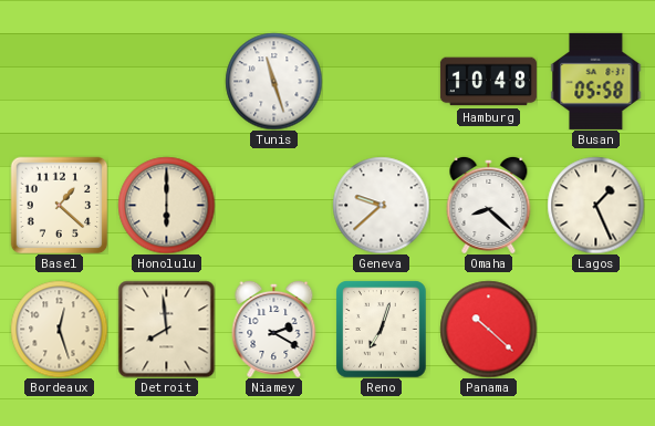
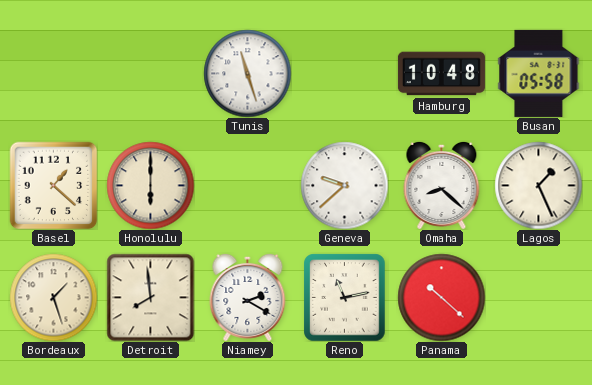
Bordeaux: 12:27 -> 1:27
Reno: 7:03 -> 11:13
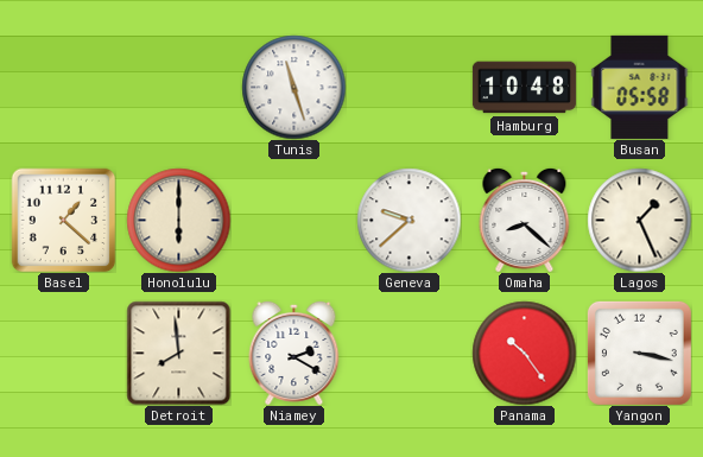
Bordeaux: 1:27 -> none
Reno: 11:13 -> none
Panama: 10:22 -> 10:24
Yangon: none -> 3:17
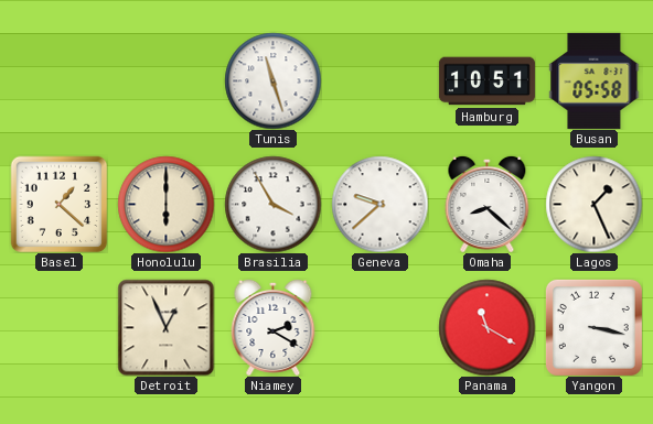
Hamburg: 10:48 -> 10:51
Brasilia: none -> 3:55
Detroit: 7:59 -> 12:56
Panama: 10:24 -> 11:20
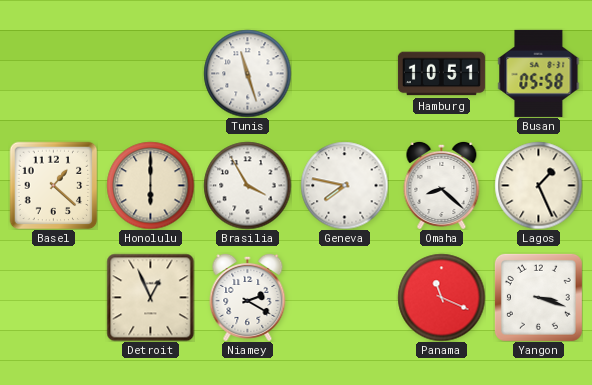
Geneva: 9:38 -> 7:47
Panama: 11:20 -> 11:19
Yangon: 3:17 -> 3:18
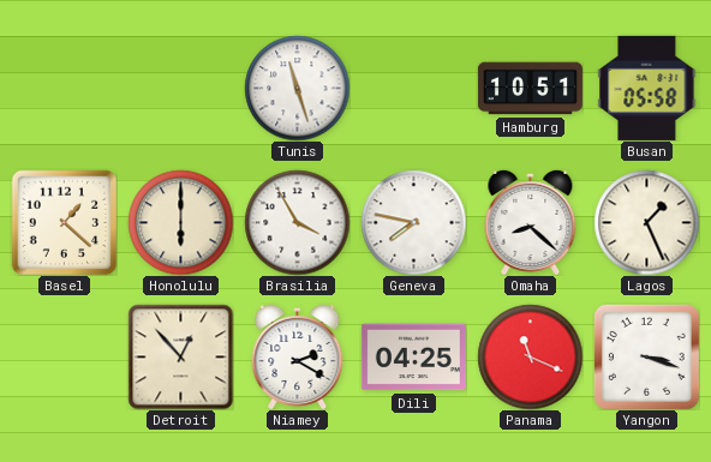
Detroit: 12:56 -> 12:53
Dili: none -> 04:25
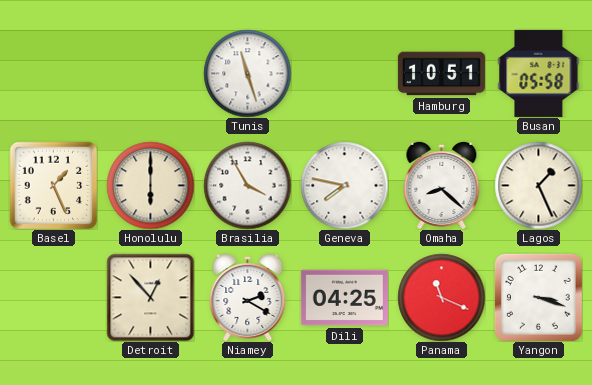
Basel: 1:22 -> 1:26
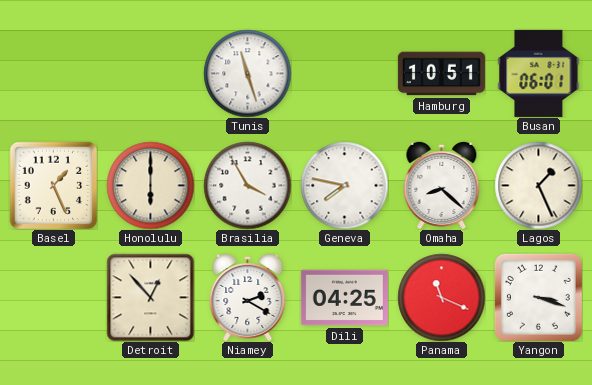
Busan: 05:58 -> 06:01
